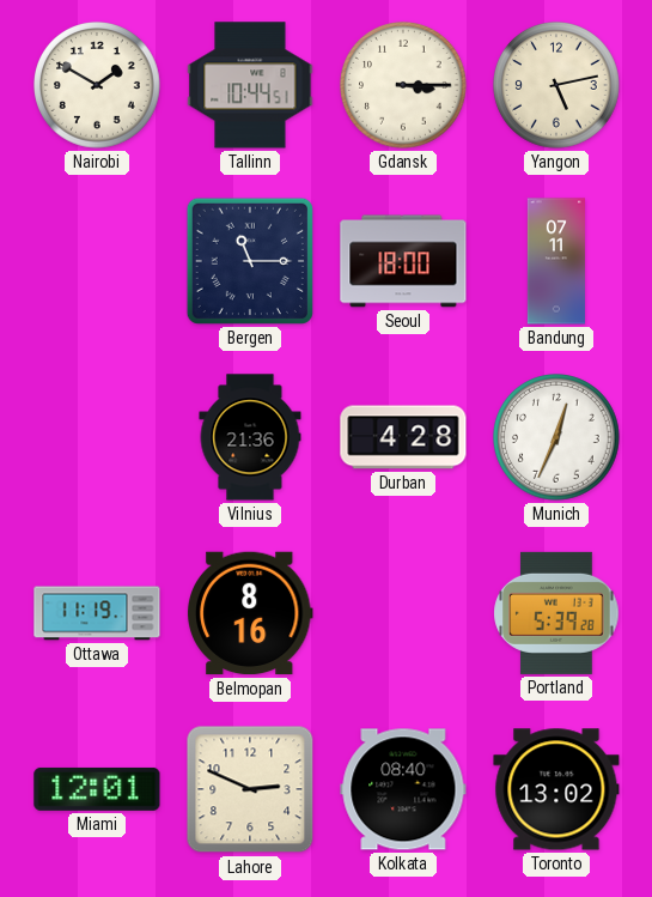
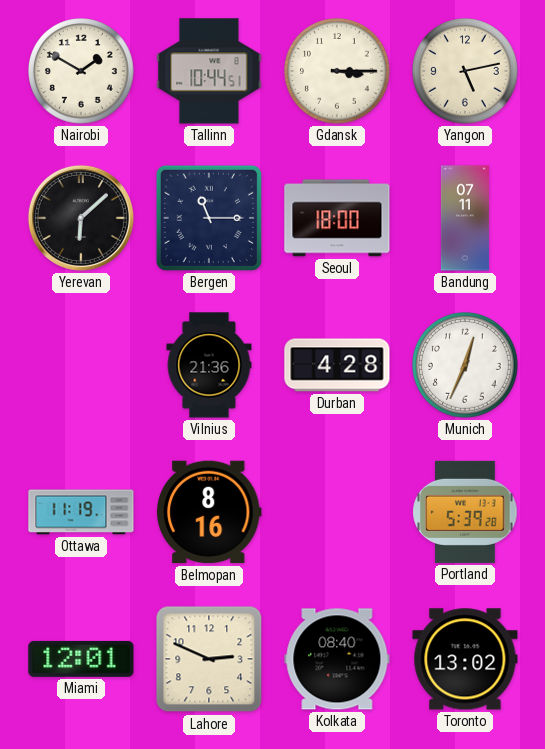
Yerevan: none -> 6:08
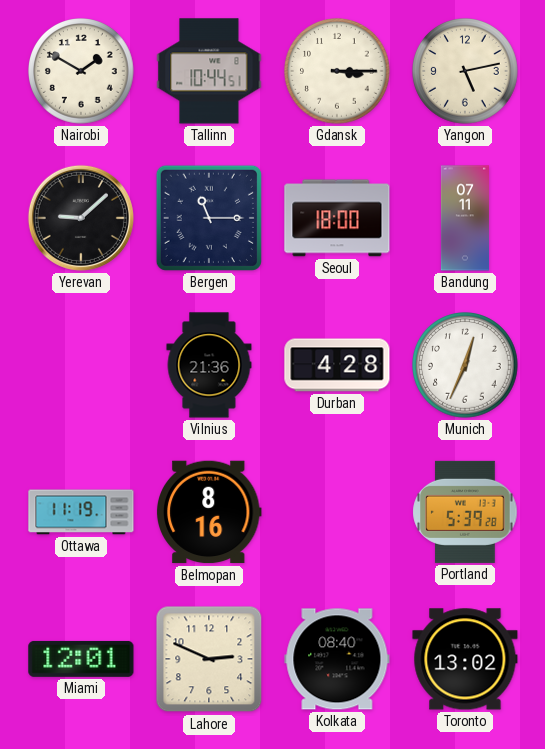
Yerevan: 6:08 -> 9:08
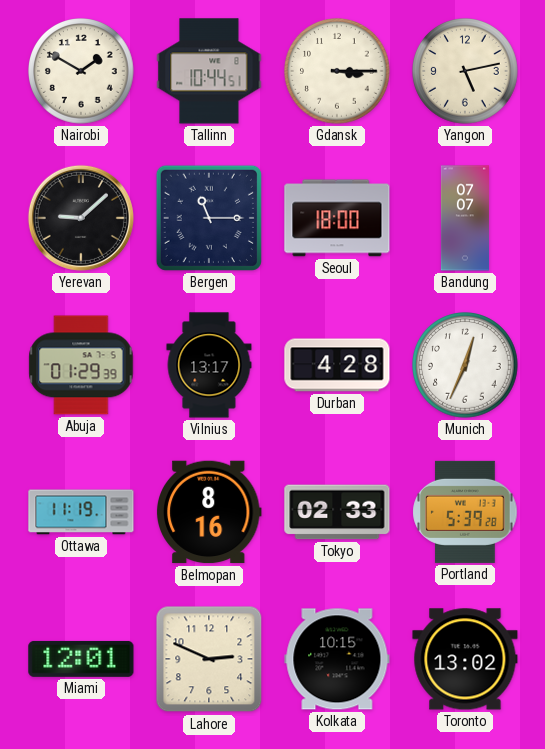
Bandung: 07:11 -> 07:07
Abuja: none -> 01:29
Vilnius: 21:36 -> 13:17
Tokyo: none -> 02:33
Kolkata: 08:40 -> 10:15
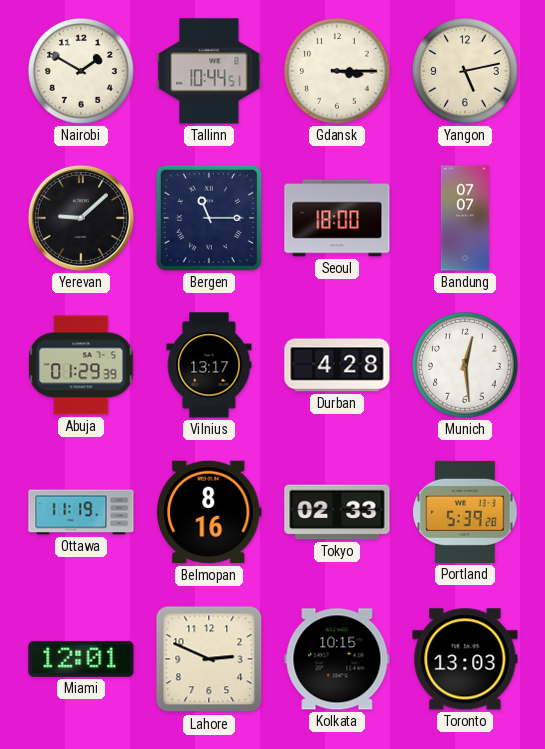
Munich: 12:34 -> 12:29
Toronto: 13:02 -> 13:03
